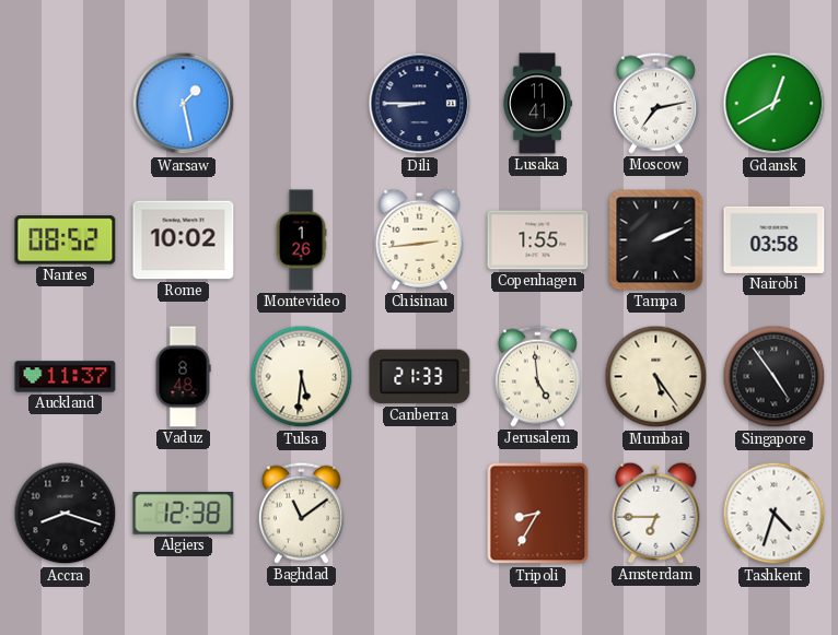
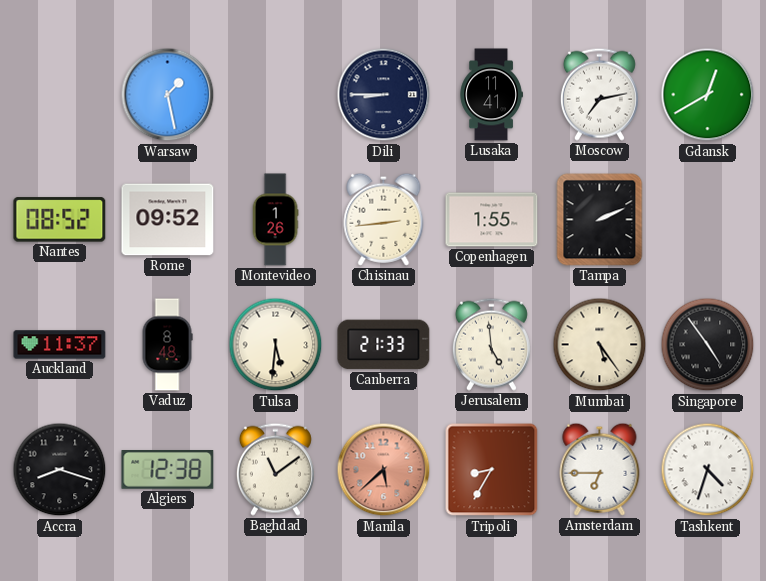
Rome: 10:02 -> 09:52
Nairobi: 03:58 -> none
Manila: none -> 5:38
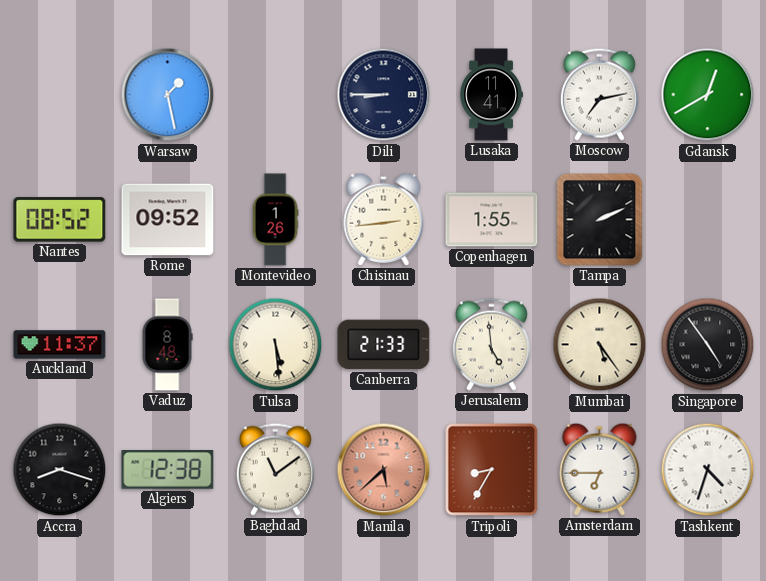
Tulsa: 5:31 -> 5:29
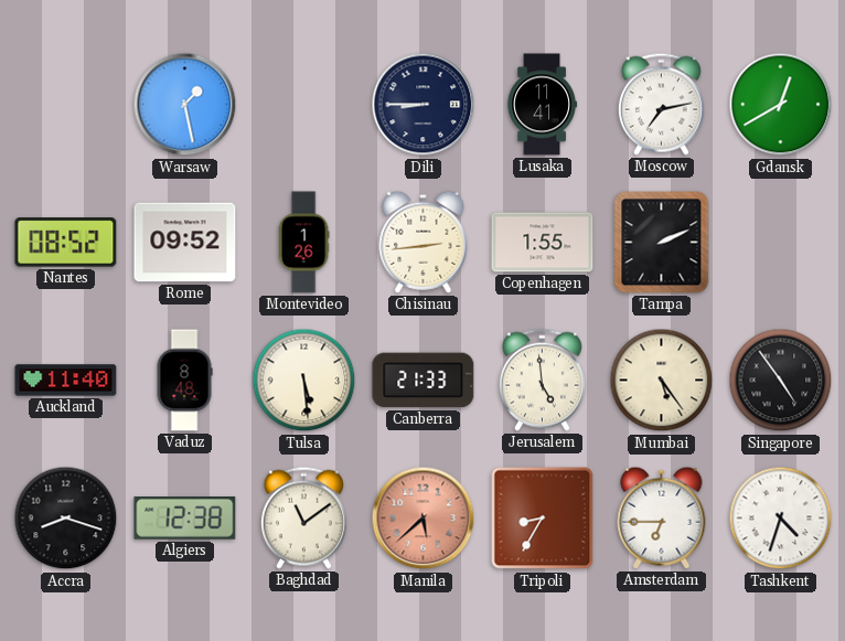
Auckland: 11:37 -> 11:40
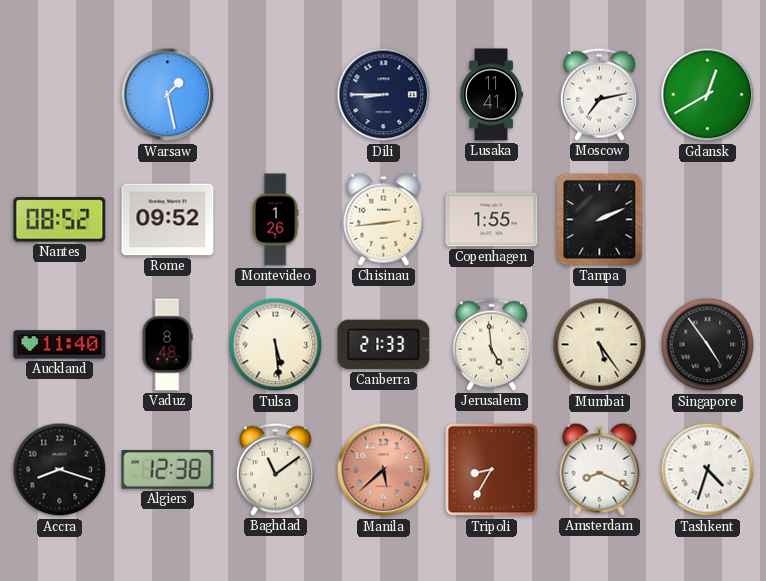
Amsterdam: 6:45 -> 8:19
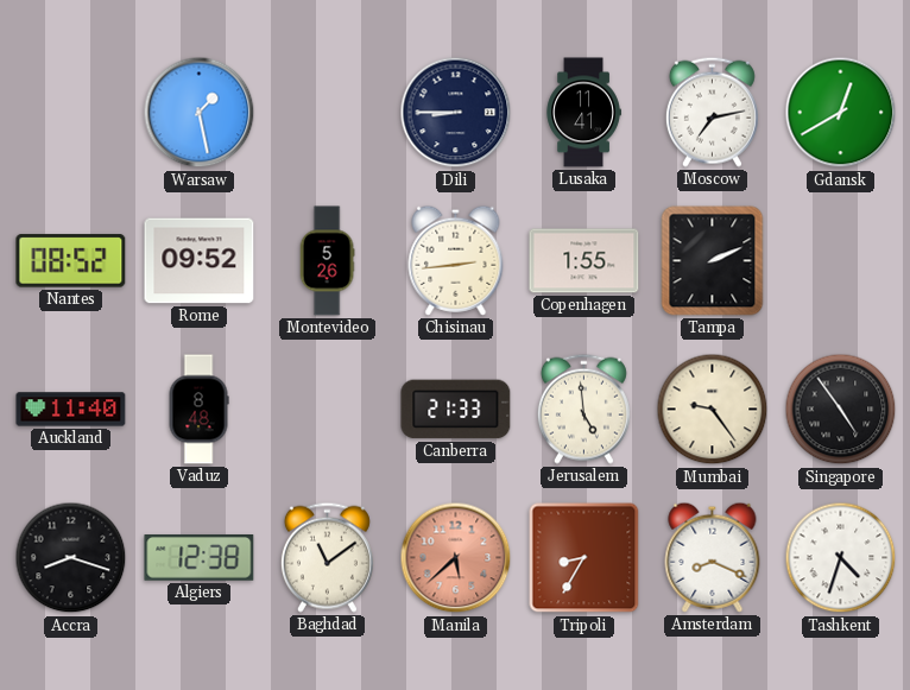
Montevideo: 1:26 -> 5:26
Tulsa: 5:29 -> none
Mumbai: 5:24 -> 9:24
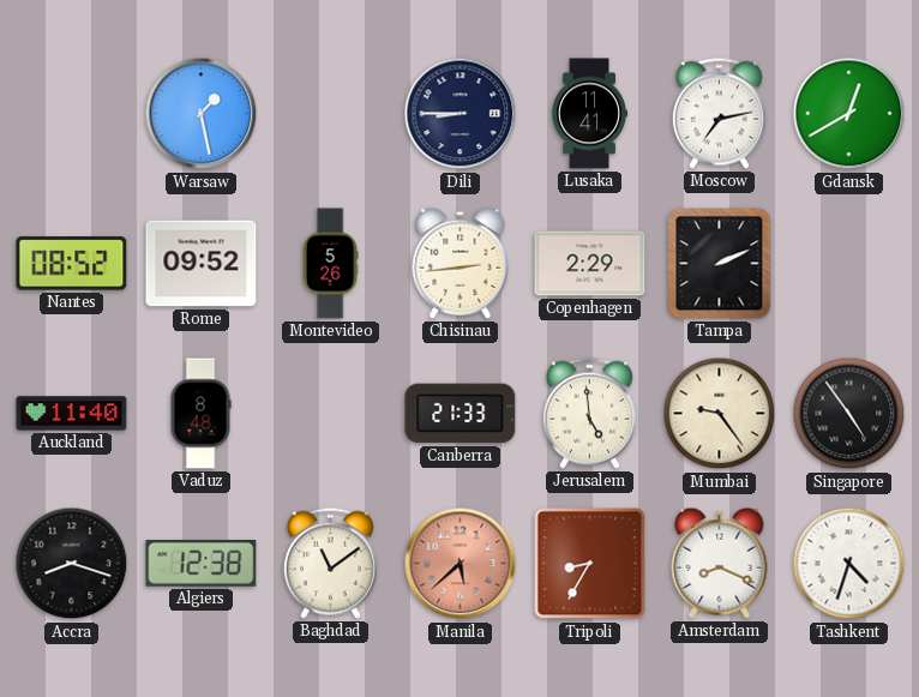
Copenhagen: 1:55 -> 2:29
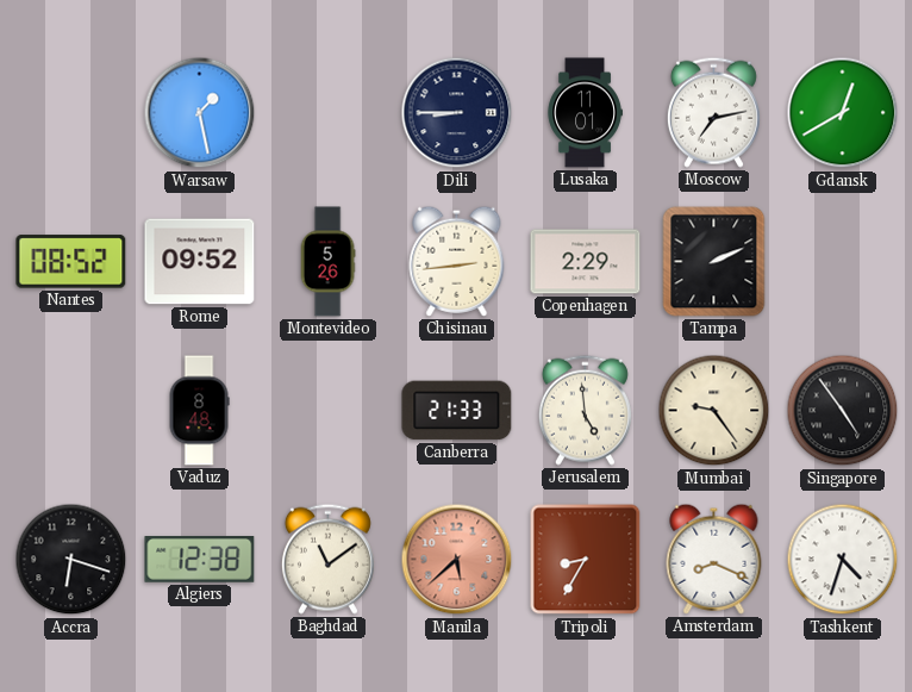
Lusaka: 11:41 -> 11:01
Auckland: 11:40 -> none
Accra: 8:18 -> 6:18
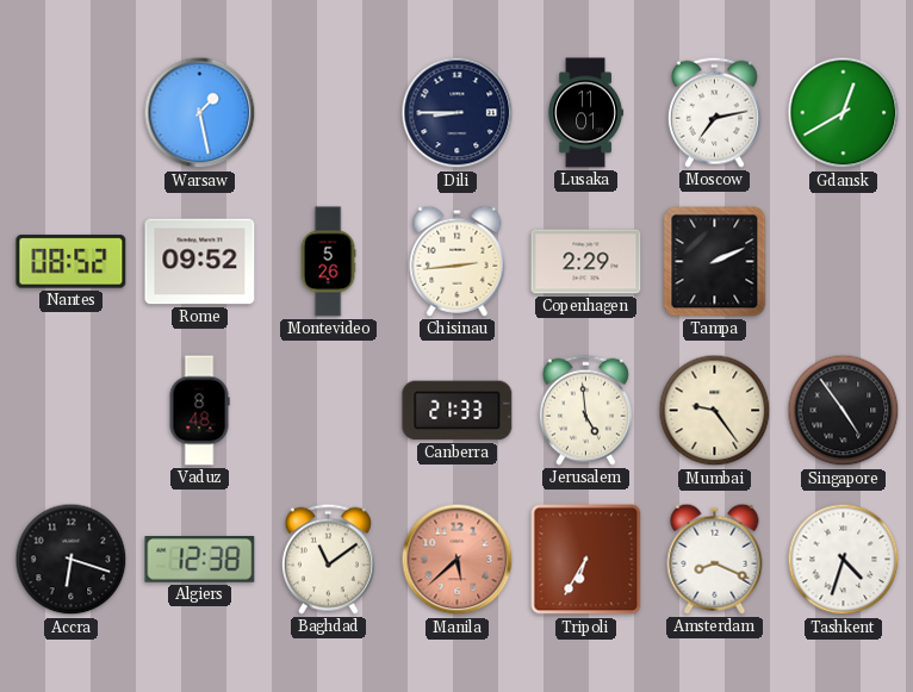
Tripoli: 8:35 -> 6:35
